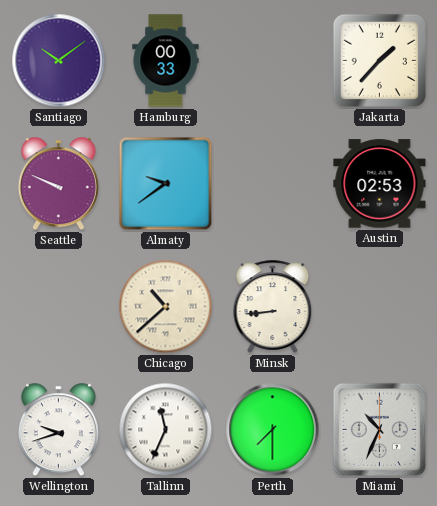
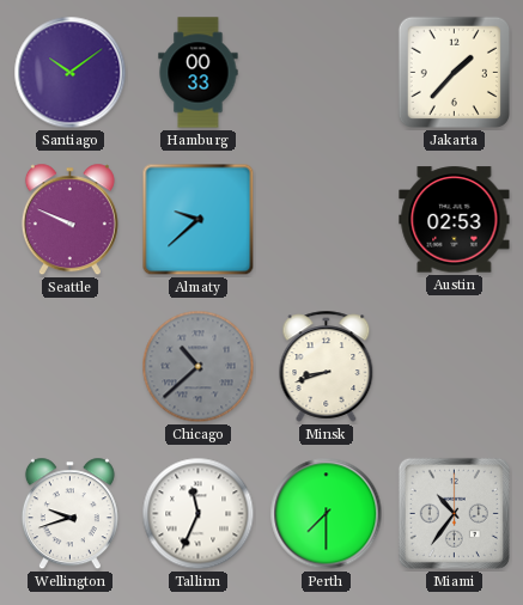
Almaty: 9:39 -> 9:38
Chicago dial: cream -> grey
Minsk: 8:44 -> 8:42
Miami: 10:34 -> 10:36
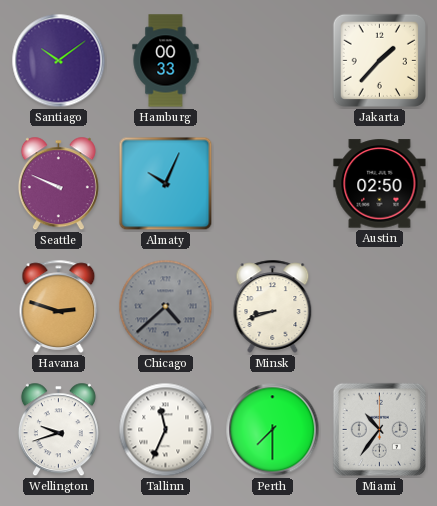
Almaty: 9:38 -> 10:04
Austin: 02:53 -> 02:50
Havana: none -> 2:48
Chicago: 10:38 -> 4:38
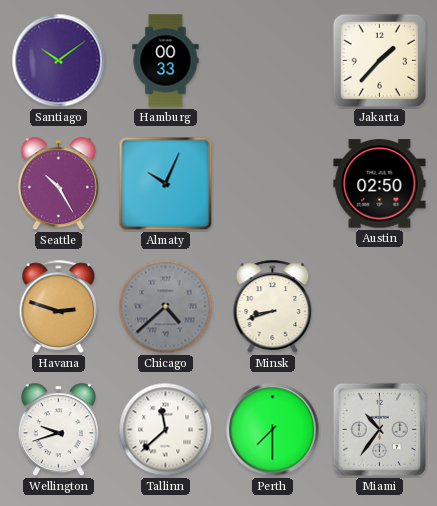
Seattle: 9:49 -> 10:25
Tallinn: 11:34 -> 11:38
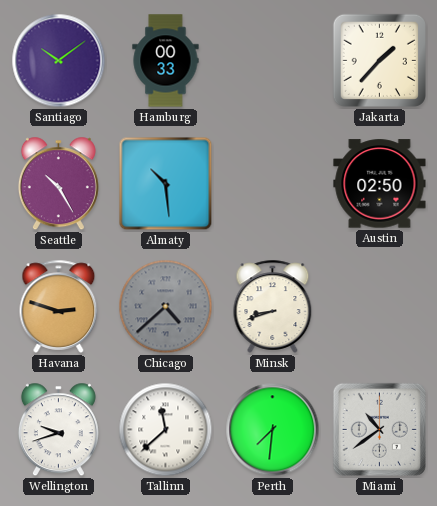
Almaty: 10:04 -> 10:29
Perth: 7:30 -> 7:31
Miami: 10:36 -> 10:39
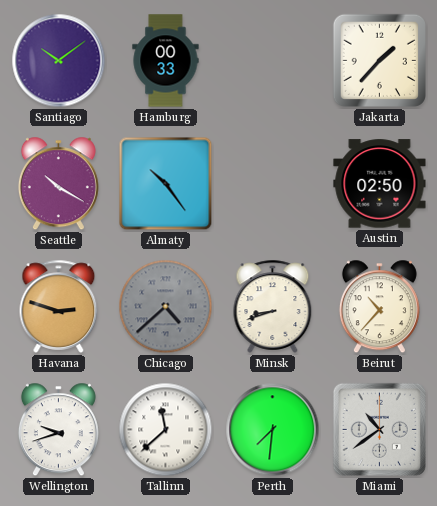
Seattle: 10:25 -> 10:20
Almaty: 10:29 -> 10:24
Beirut: none -> 10:37
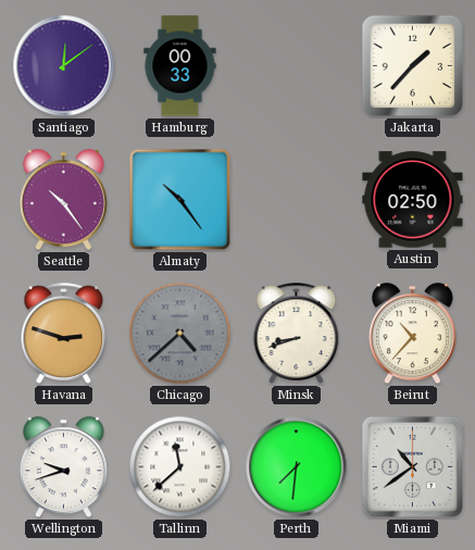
Santiago: 10:09 -> 12:09
Seattle: 10:20 -> 10:24
